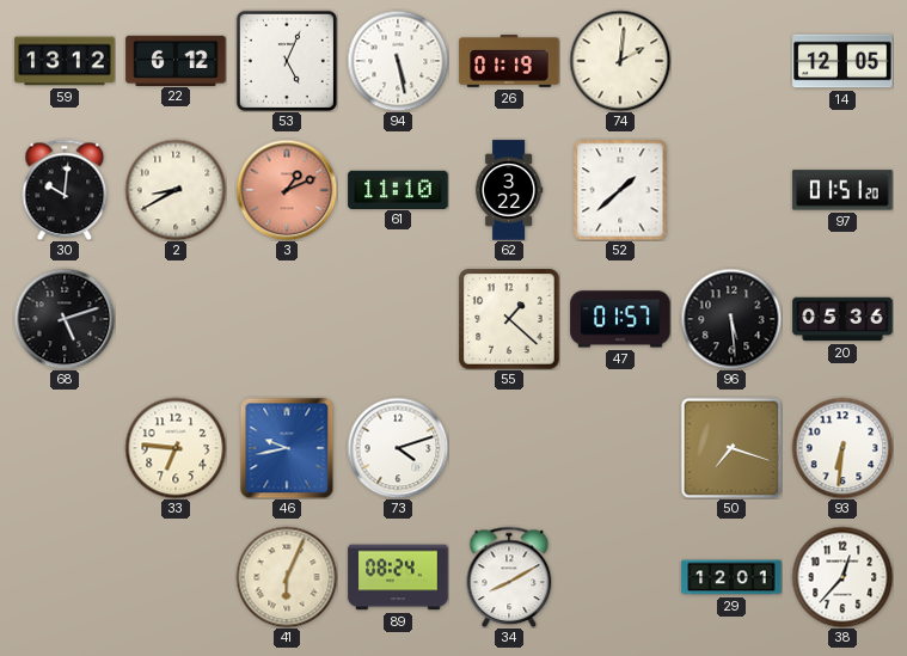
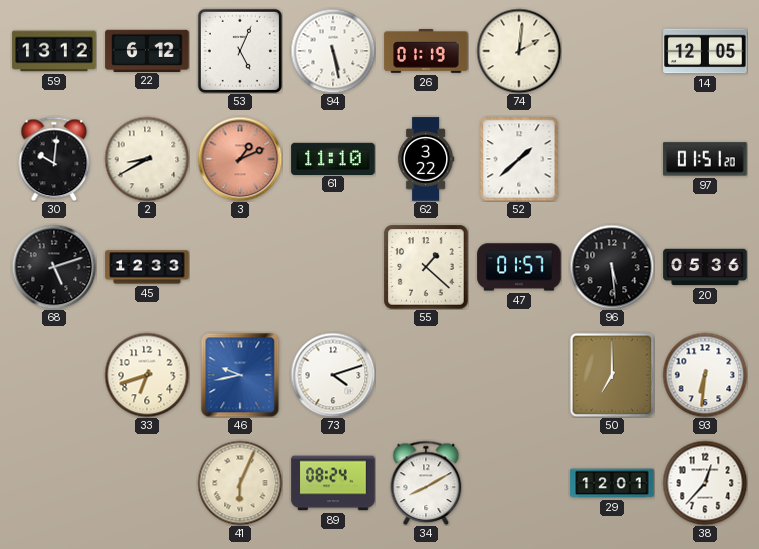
45: none -> 12:33
33: 6:46 -> 6:42
50: 7:18 -> 7:00
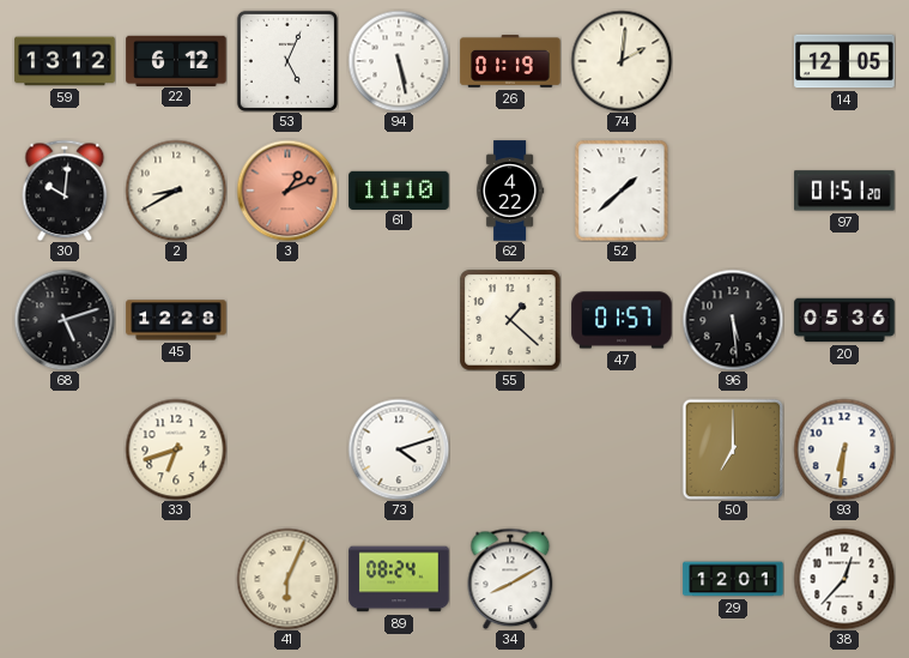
62: 3:22 -> 4:22
45: 12:33 -> 12:28
46: 9:43 -> none
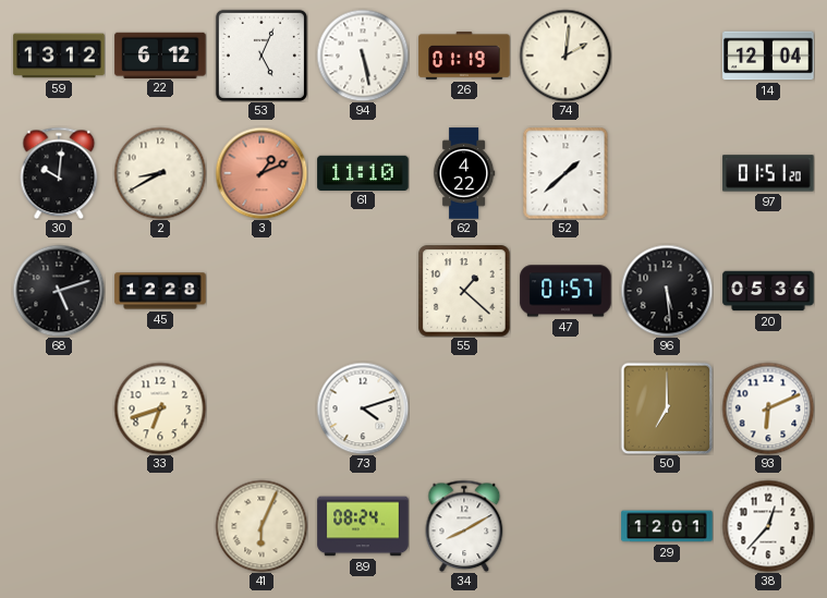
14: 12:05 -> 12:04
93: 6:31 -> 6:11
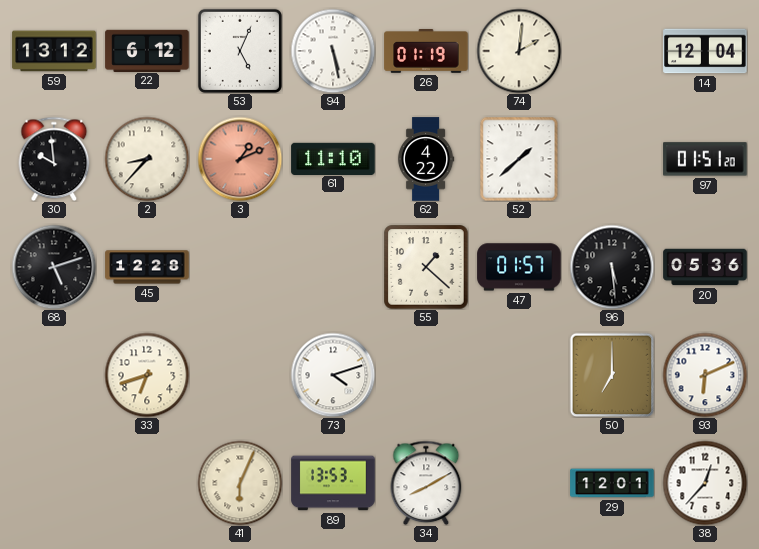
30: 10:01 -> 9:59
2: 8:40 -> 8:37
89: 08:24 -> 13:53
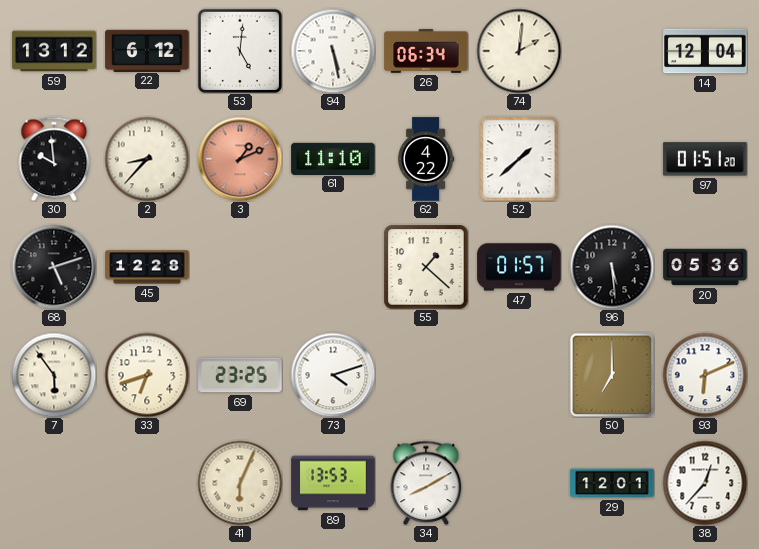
53: 5:04 -> 5:01
26: 01:19 -> 06:34
7: none -> 5:54
69: none -> 23:25
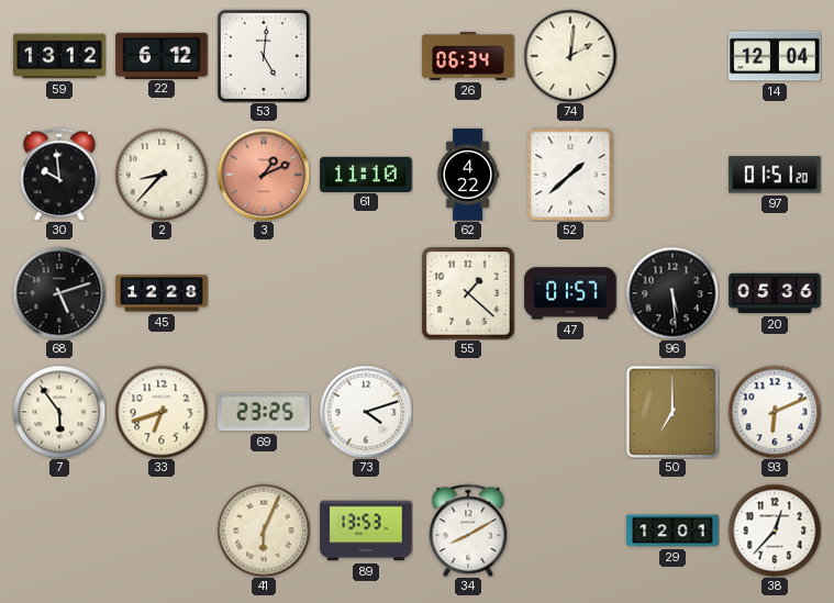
94: 5:28 -> none
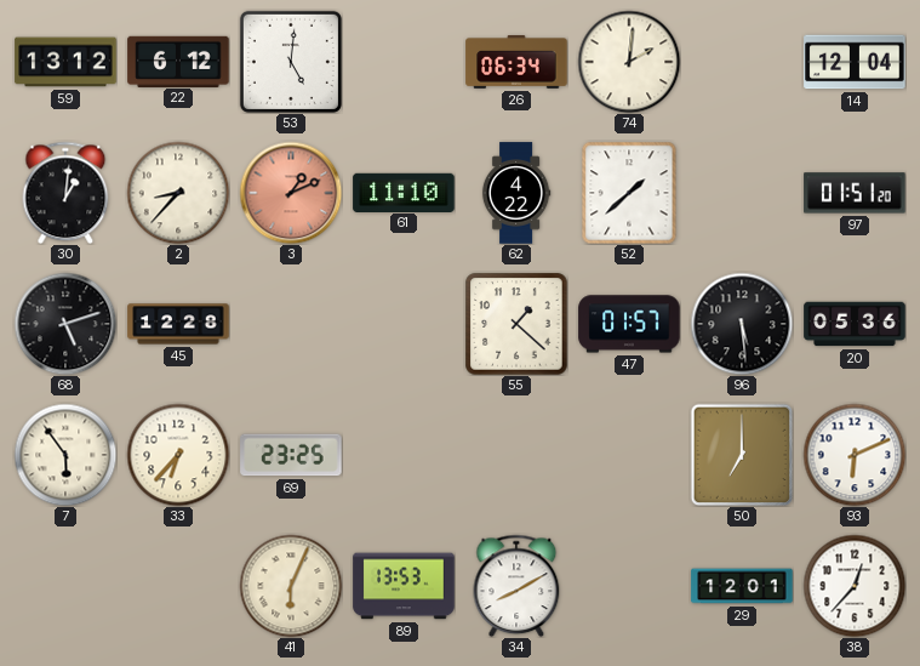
30: 9:59 -> 1:01
33: 6:42 -> 6:37
73: 4:12 -> none
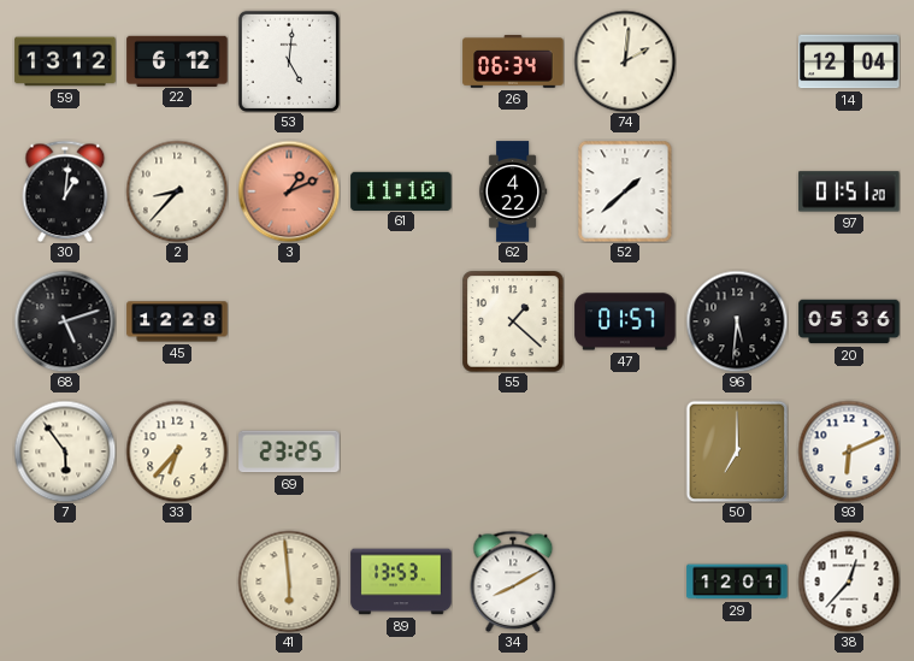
96: 5:29 -> 5:31
41: 6:04 -> 5:59
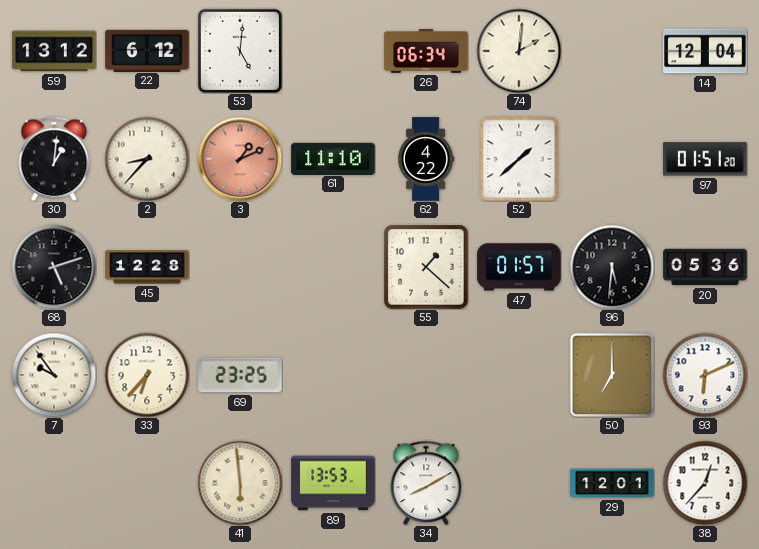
7: 5:54 -> 9:54
